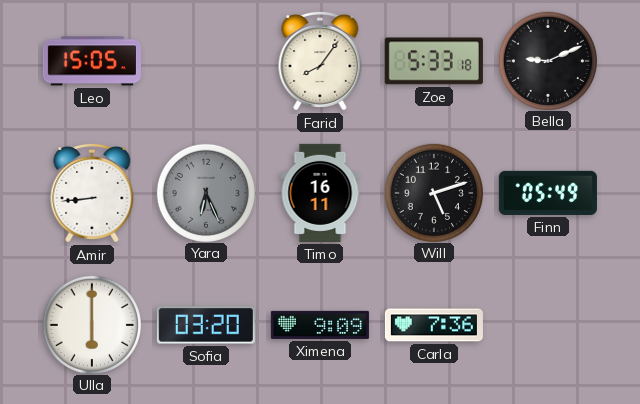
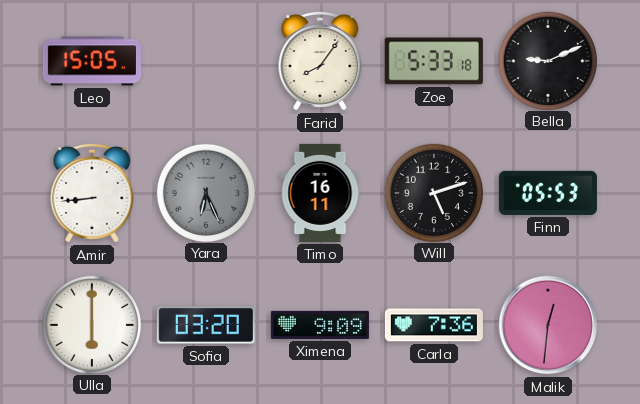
Finn: 05:49 -> 05:53
Malik: none -> 12:31
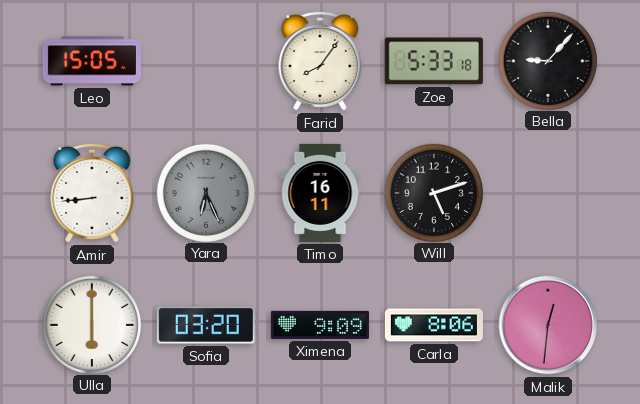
Bella: 9:11 -> 9:07
Finn: 05:53 -> none
Carla: 7:36 -> 8:06
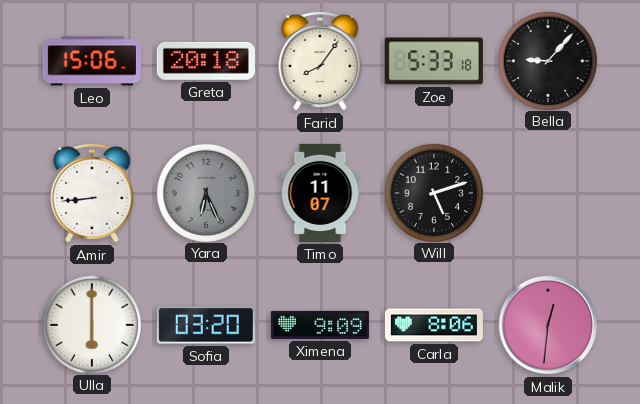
Leo: 15:05 -> 15:06
Greta: none -> 20:18
Timo: 16:11 -> 11:07
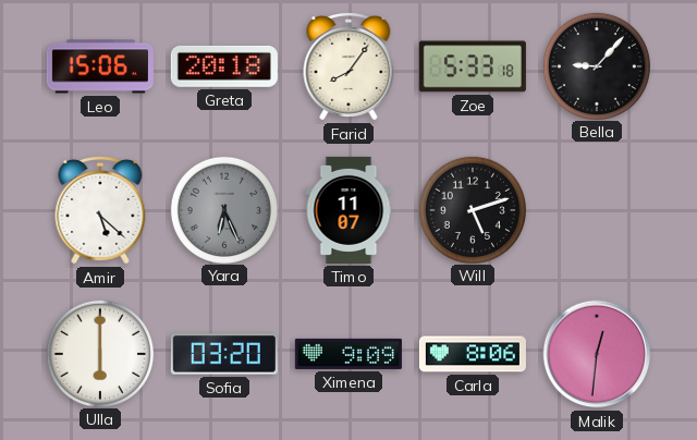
Amir: 8:44 -> 5:22
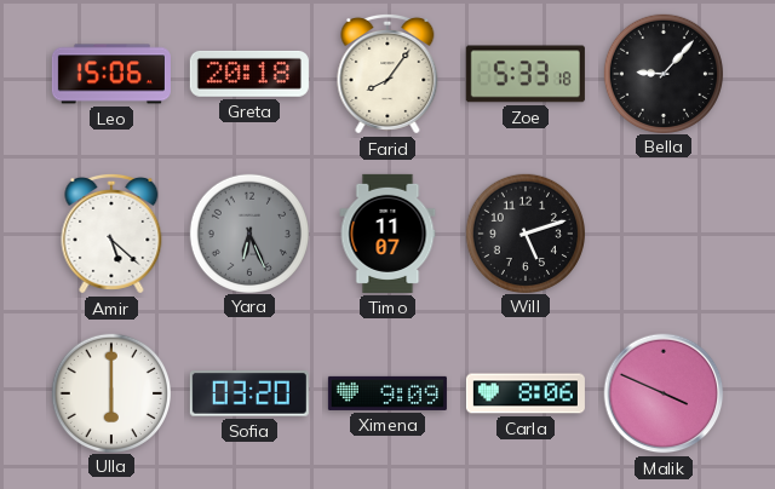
Malik: 12:31 -> 3:49
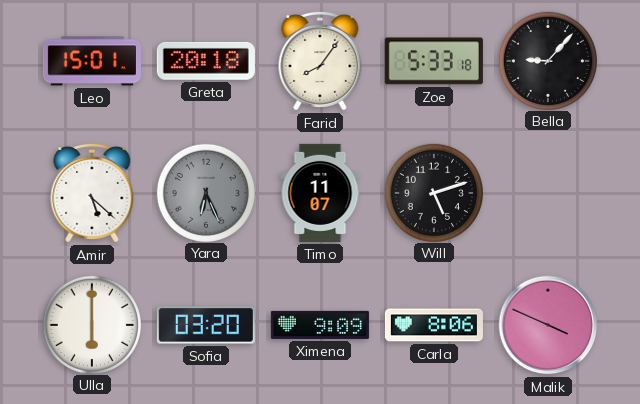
Leo: 15:06 -> 15:01
